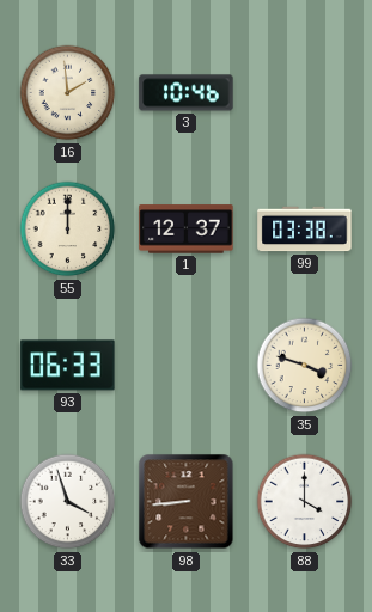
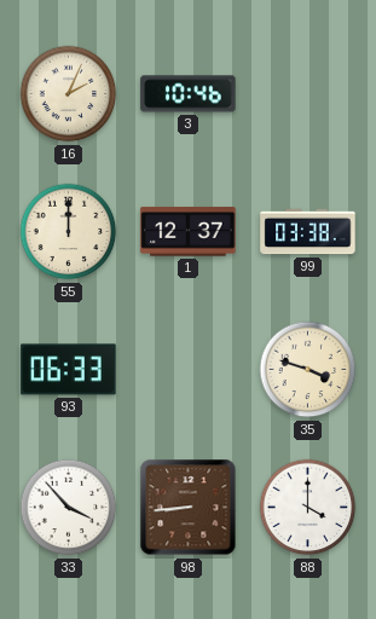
16: 1:59 -> 2:04
33: 3:57 -> 3:53
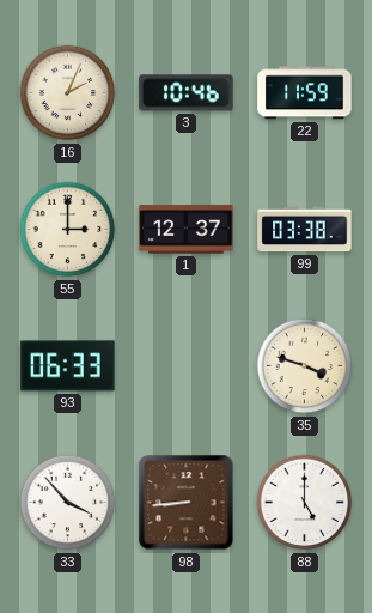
22: none -> 11:59
55: 12:00 -> 3:00
88: 4:00 -> 5:00
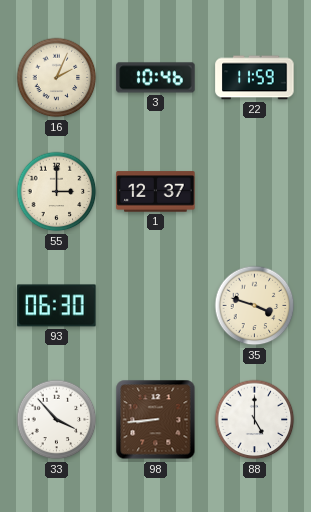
99: 03:38 -> none
93: 06:33 -> 06:30
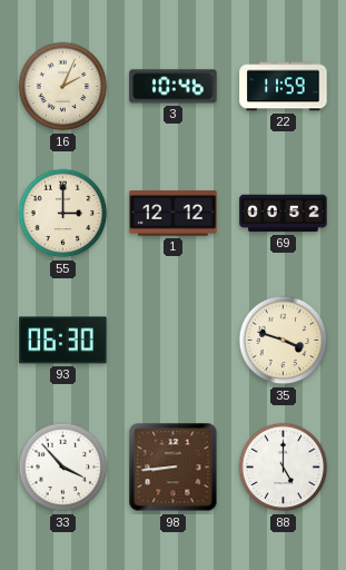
1: 12:37 -> 12:12
69: none -> 00:52
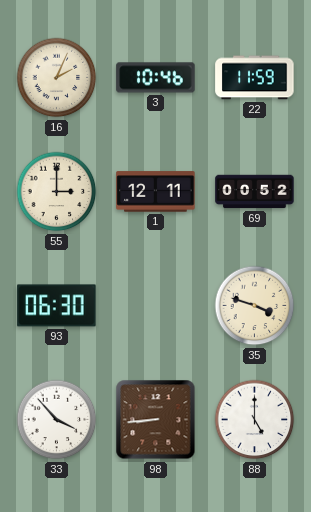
1: 12:12 -> 12:11
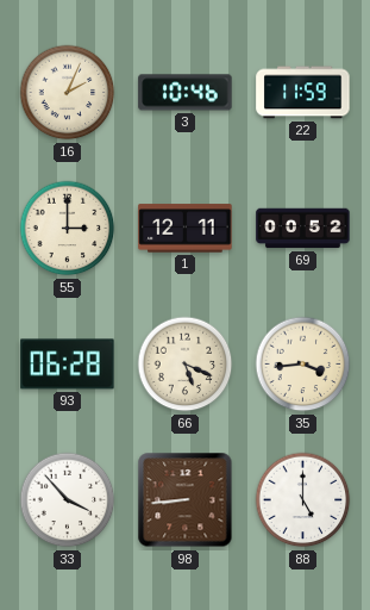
93: 06:30 -> 06:28
66: none -> 5:19
35: 3:48 -> 3:44
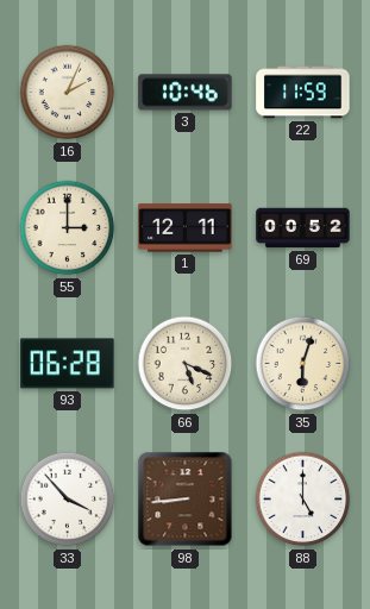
35: 3:44 -> 6:03
